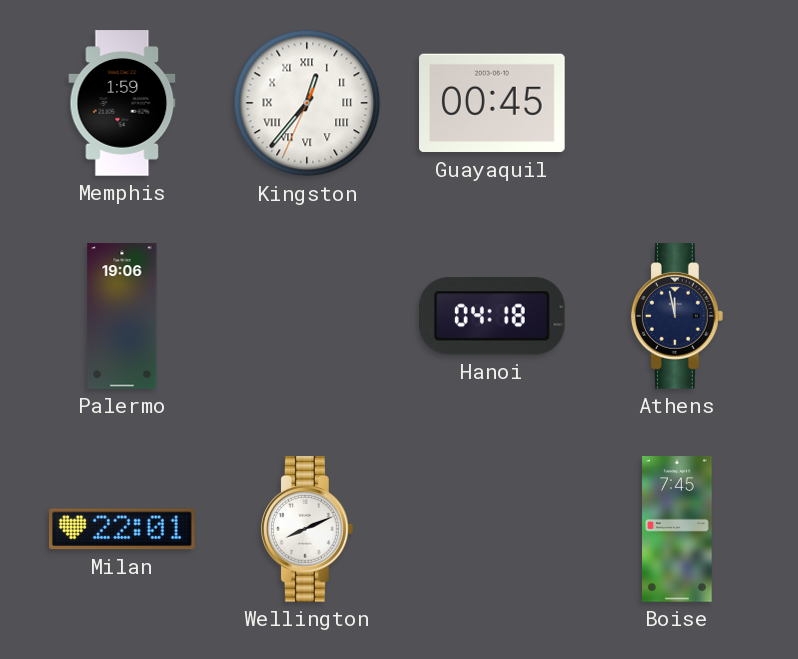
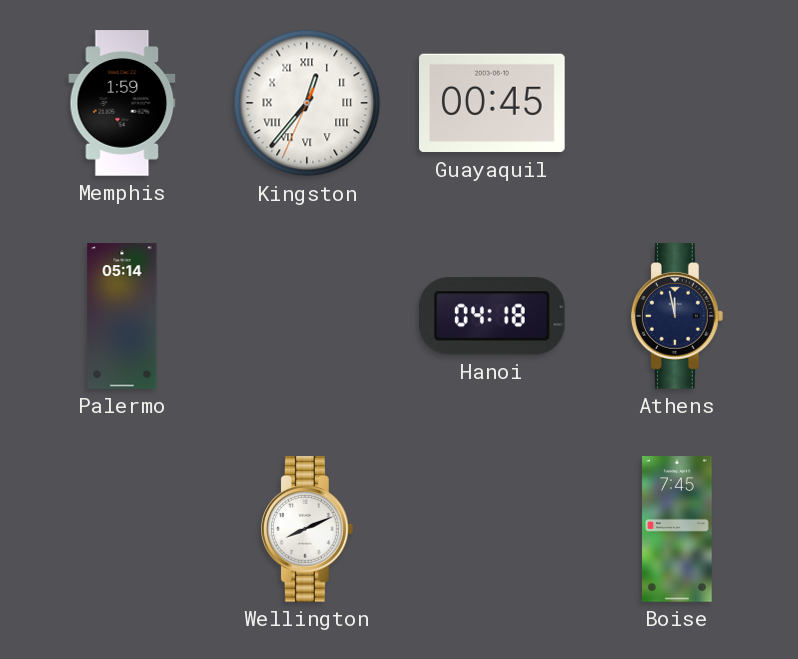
Palermo: 19:06 -> 05:14
Milan: 22:01 -> none
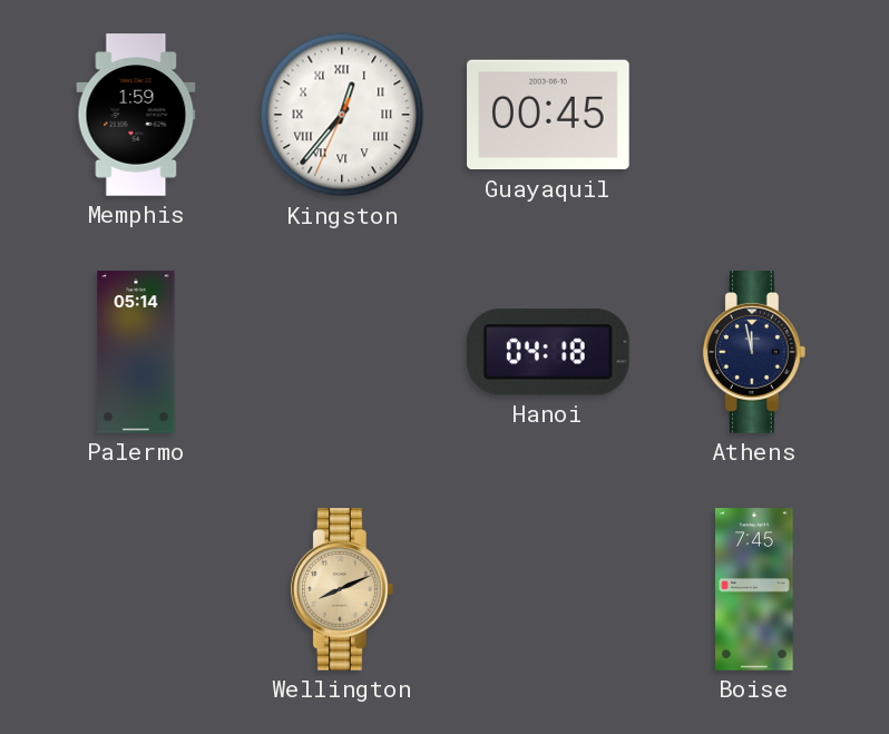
Wellington dial: white -> champagne
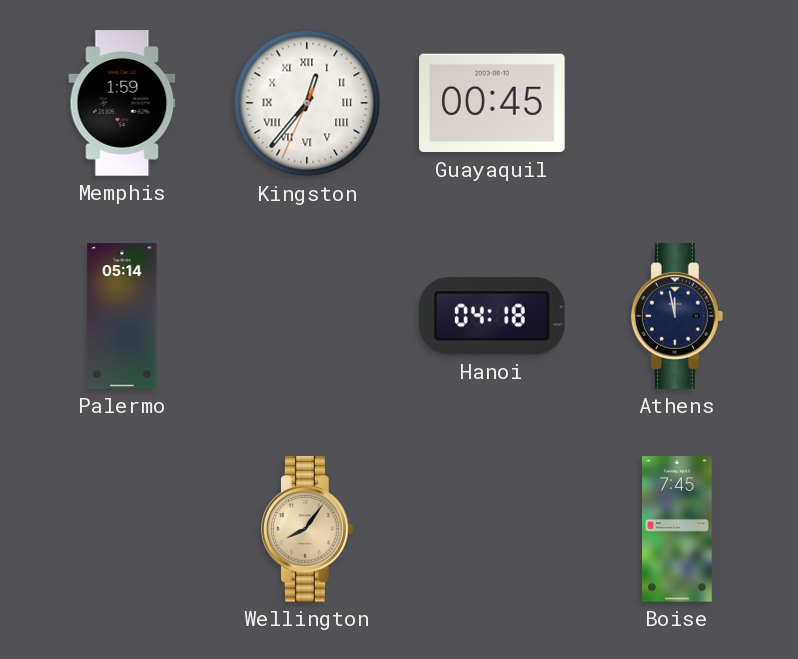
Wellington: 8:11 -> 8:06
